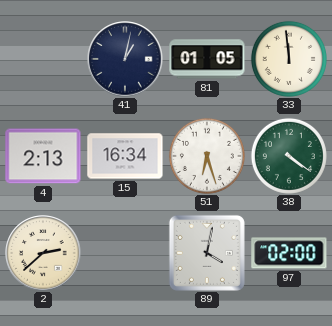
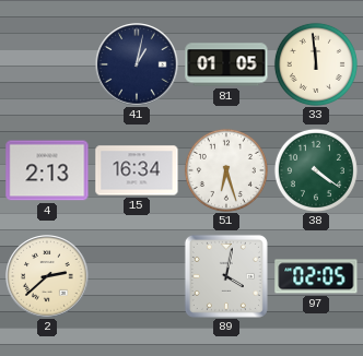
97: 02:00 -> 02:05
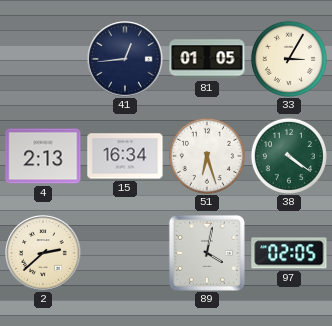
41: 1:02 -> 12:44
33: 11:59 -> 3:05
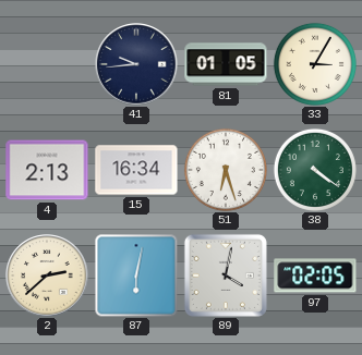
41: 12:44 -> 9:44
87: none -> 6:02
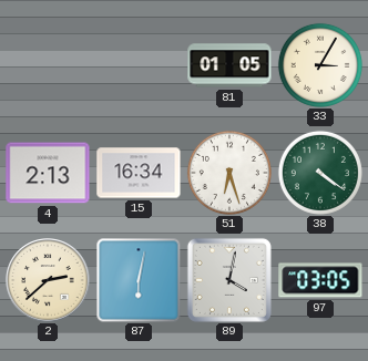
41: 9:44 -> none
97: 02:05 -> 03:05
